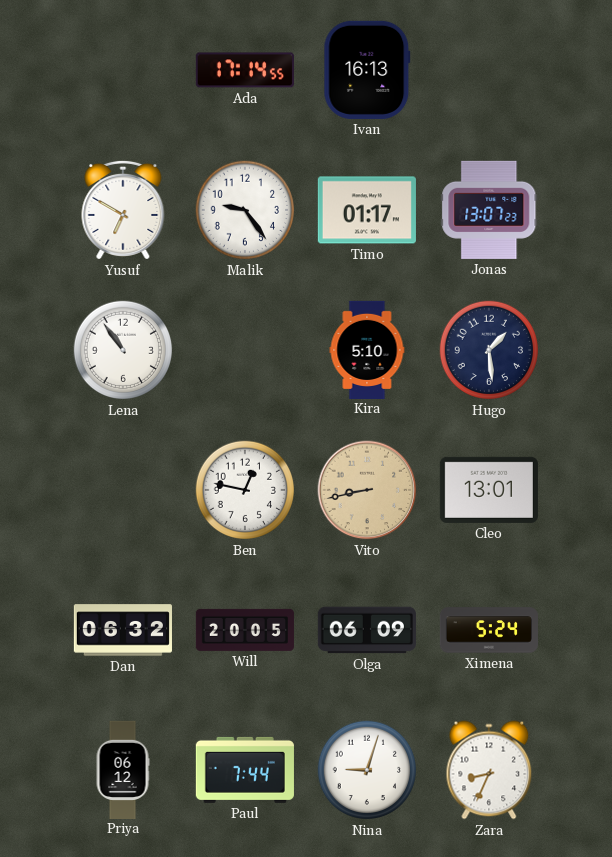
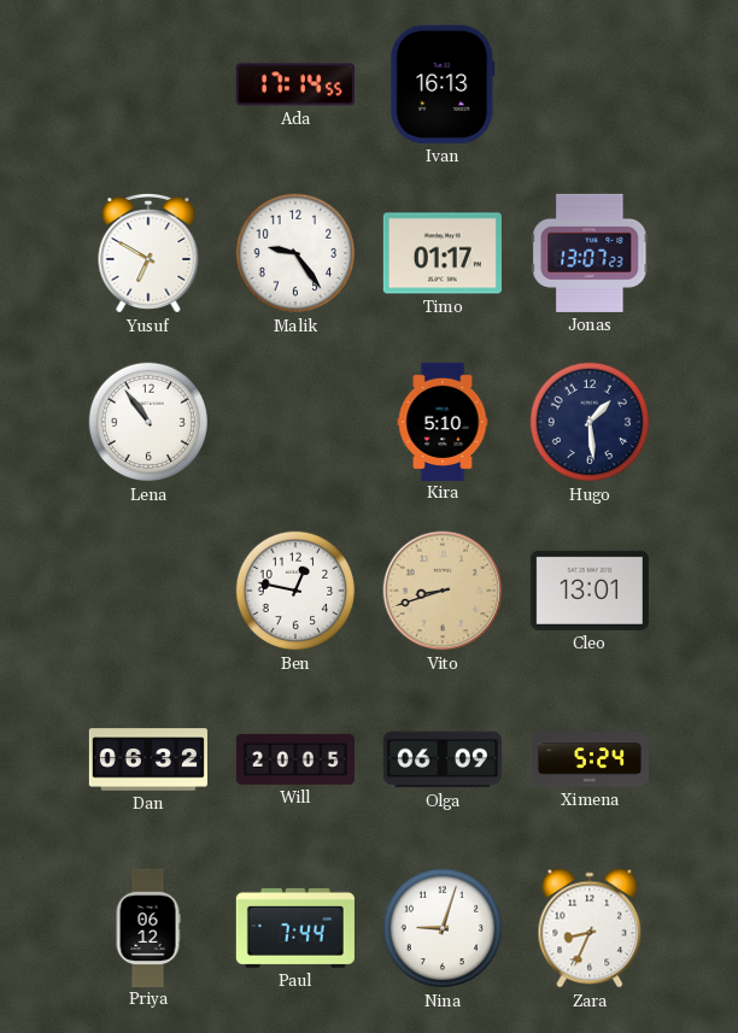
Vito: 8:43 -> 8:42
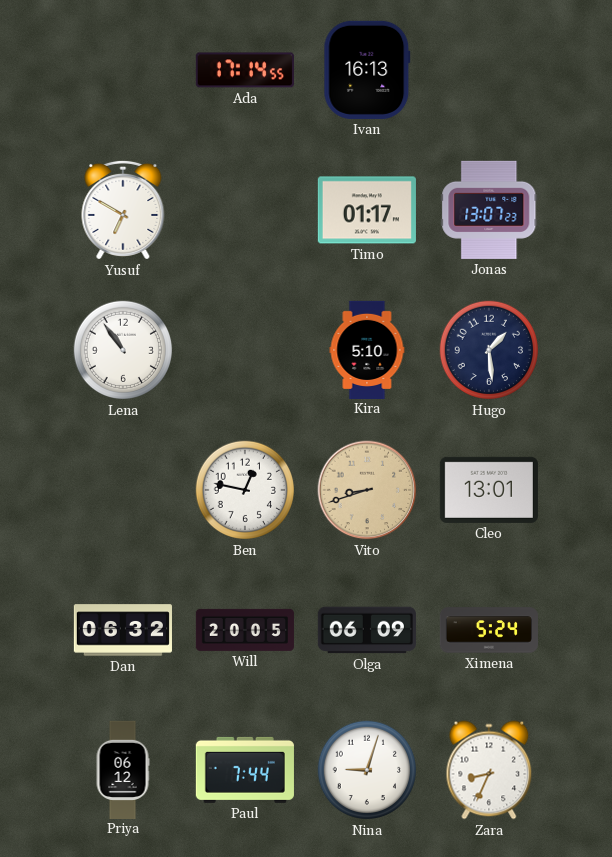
Malik: 9:24 -> none
